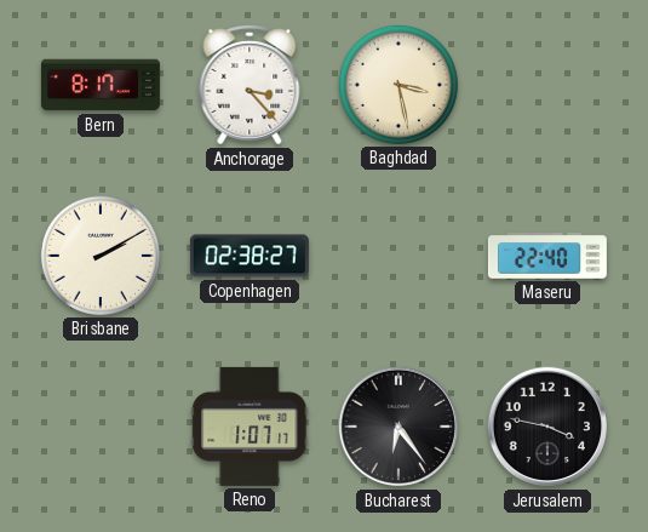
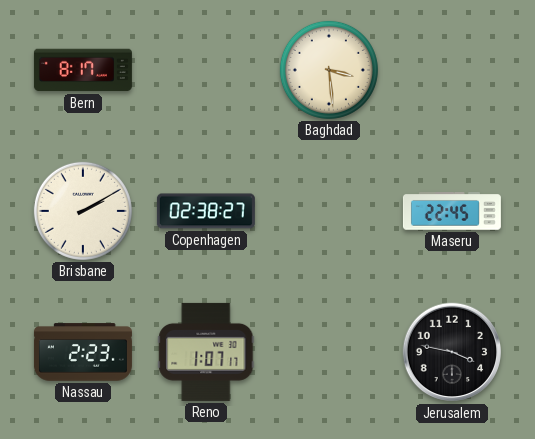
Anchorage: 3:23 -> none
Baghdad: 3:28 -> 3:29
Maseru: 22:40 -> 22:45
Nassau: none -> 2:23
Bucharest: 6:24 -> none
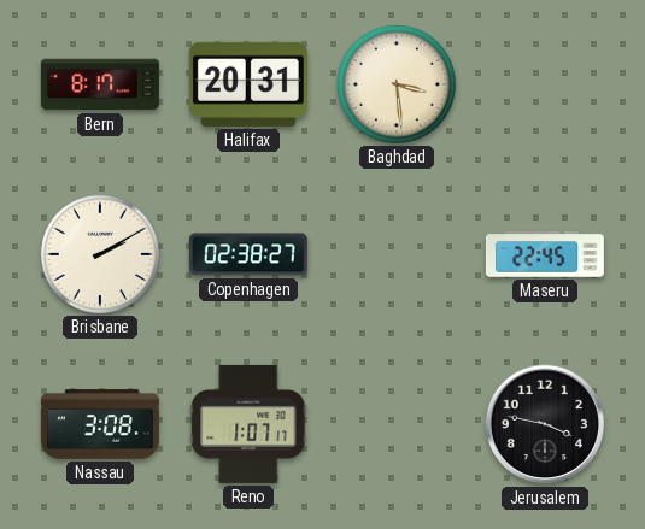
Halifax: none -> 20:31
Nassau: 2:23 -> 3:08
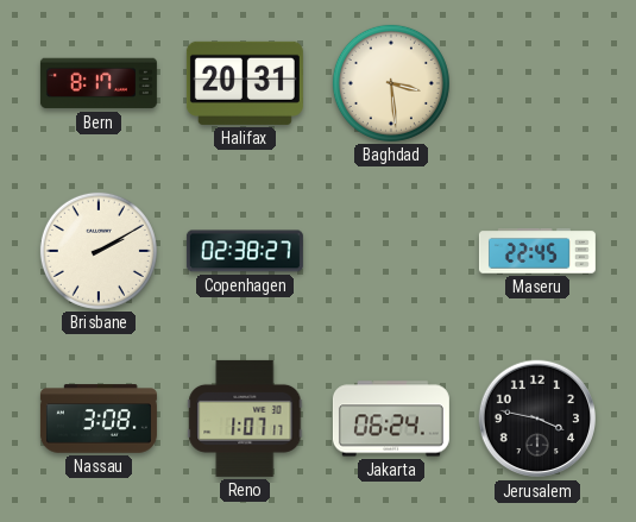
Jakarta: none -> 06:24
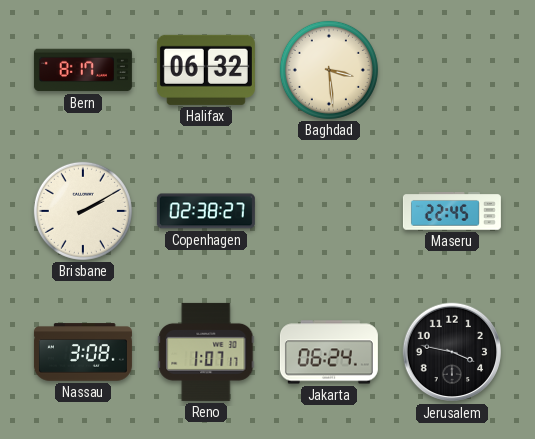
Halifax: 20:31 -> 06:32
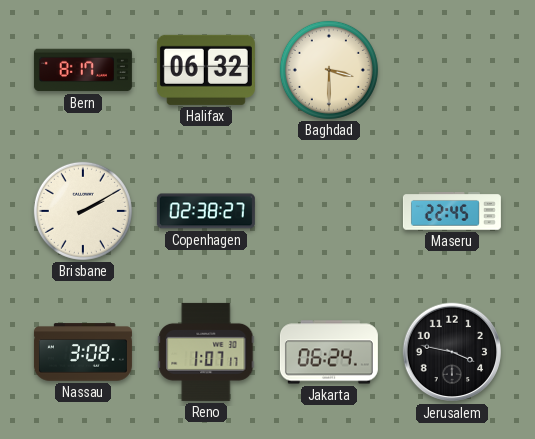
Baghdad: 3:29 -> 3:30
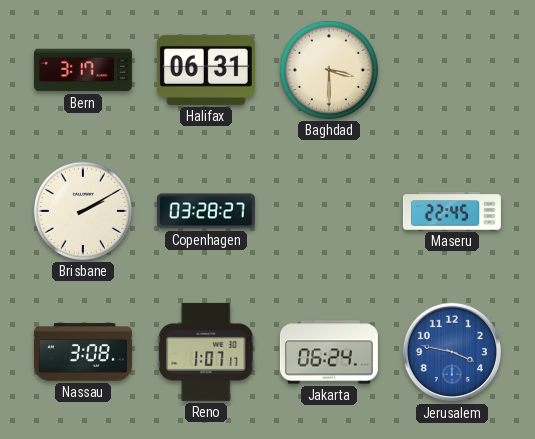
Bern: 8:17 -> 3:17
Halifax: 06:32 -> 06:31
Copenhagen: 02:38 -> 03:28
Jerusalem dial: black -> blue
